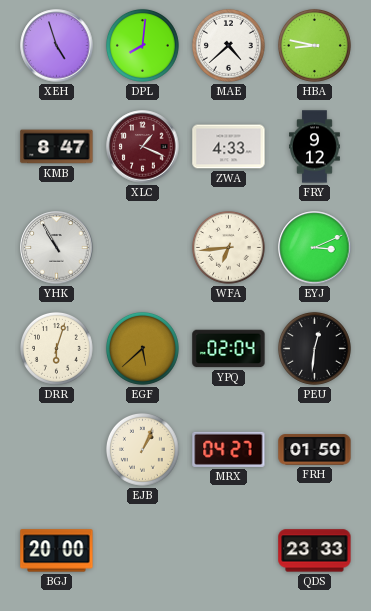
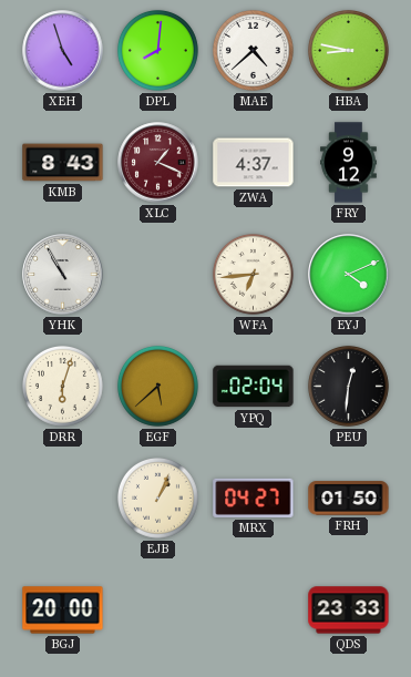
KMB: 8:47 -> 8:43
ZWA: 4:33 -> 4:37
EYJ: 3:11 -> 4:11
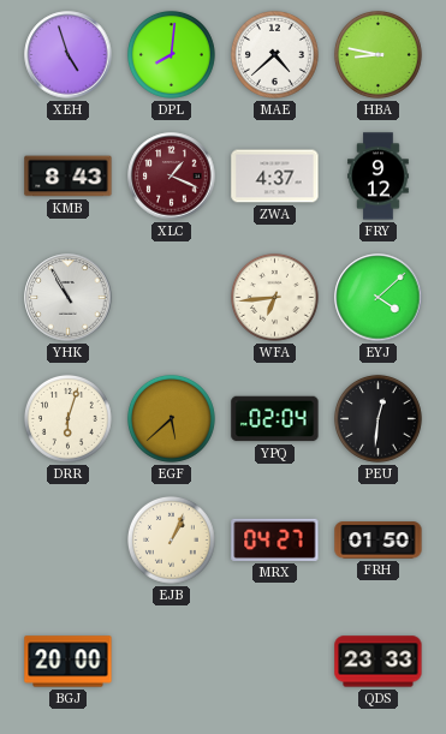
EYJ: 4:11 -> 4:08
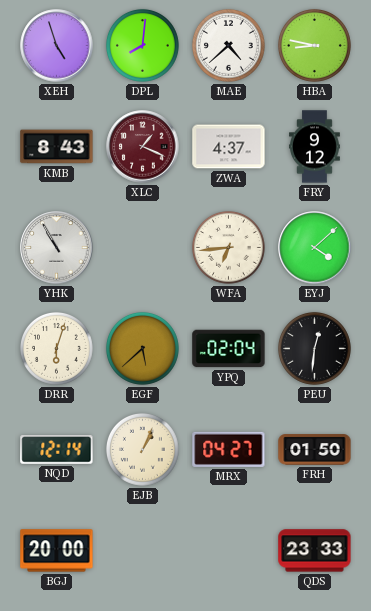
NQD: none -> 12:14
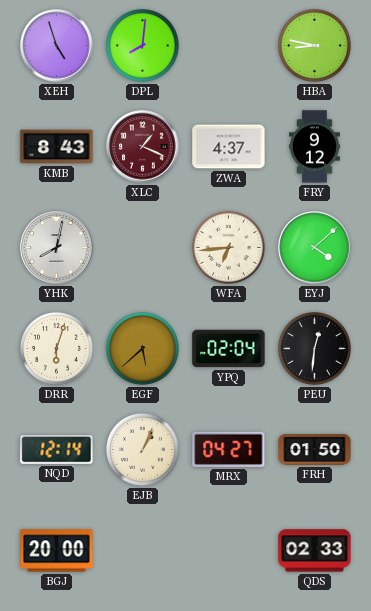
MAE: 4:38 -> none
YHK: 10:55 -> 8:02
QDS: 23:33 -> 02:33
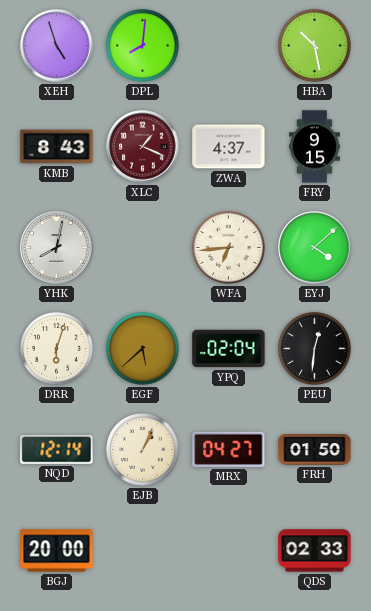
HBA: 8:47 -> 10:28
FRY: 9:12 -> 9:15
